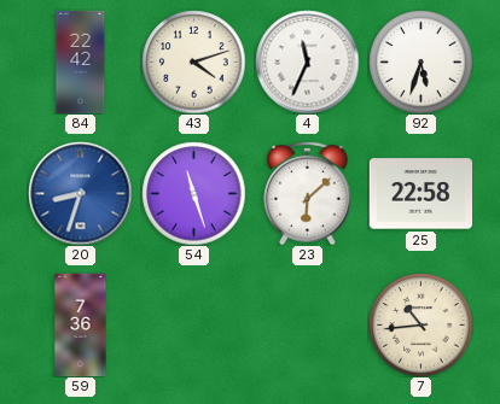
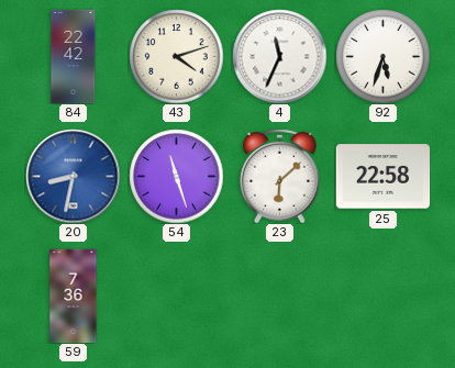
20: 8:33 -> 8:32
7: 10:44 -> none
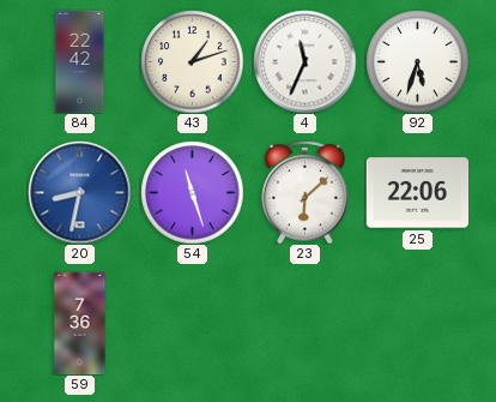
43: 4:12 -> 1:12
25: 22:58 -> 22:06
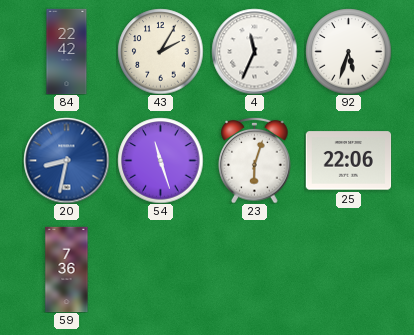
43: 1:12 -> 2:05
23: 6:08 -> 6:03
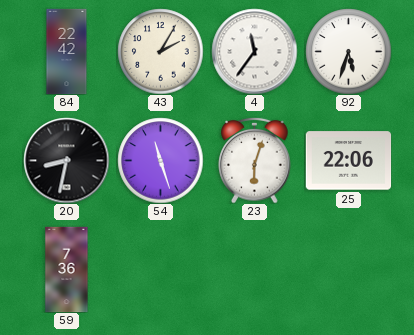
4: 11:34 -> 11:36
20 dial: blue -> black
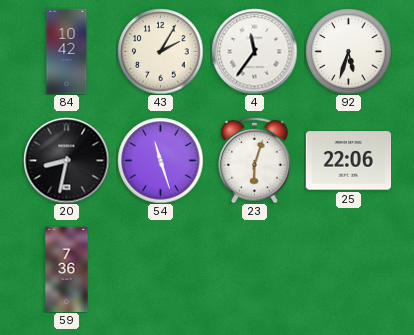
84: 22:42 -> 10:42
